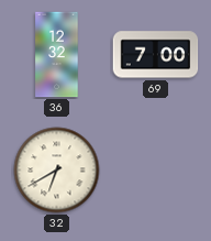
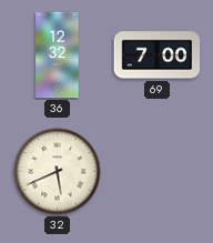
32: 6:40 -> 5:41
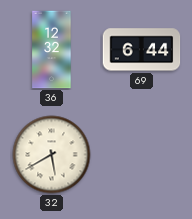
69: 7:00 -> 6:44
32: 5:41 -> 5:40
